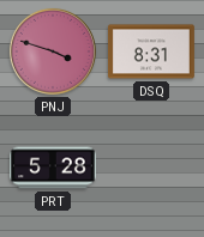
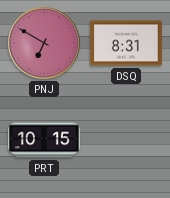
PNJ: 3:48 -> 6:50
PRT: 5:28 -> 10:15
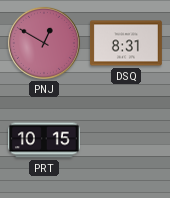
PNJ: 6:50 -> 12:50
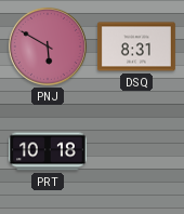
PNJ: 12:50 -> 5:50
PRT: 10:15 -> 10:18
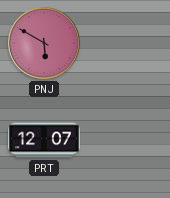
DSQ: 8:31 -> none
PRT: 10:18 -> 12:07
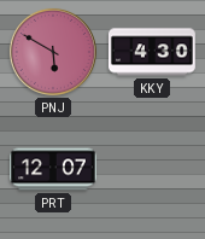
KKY: none -> 4:30
